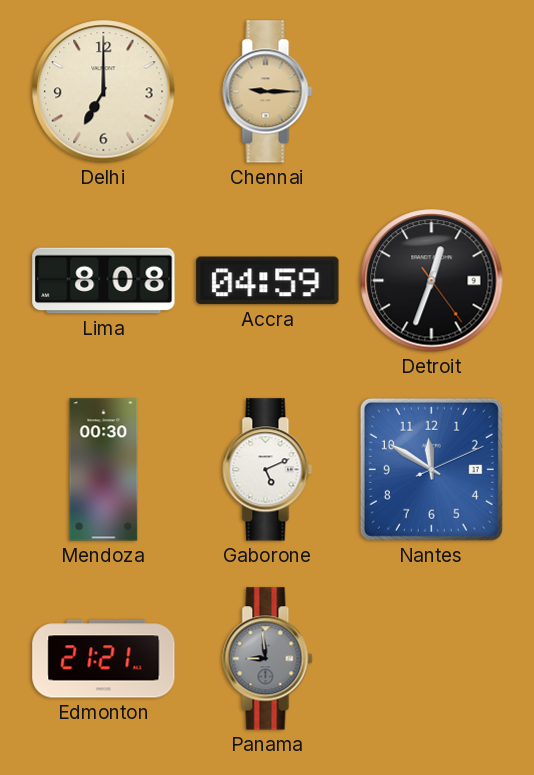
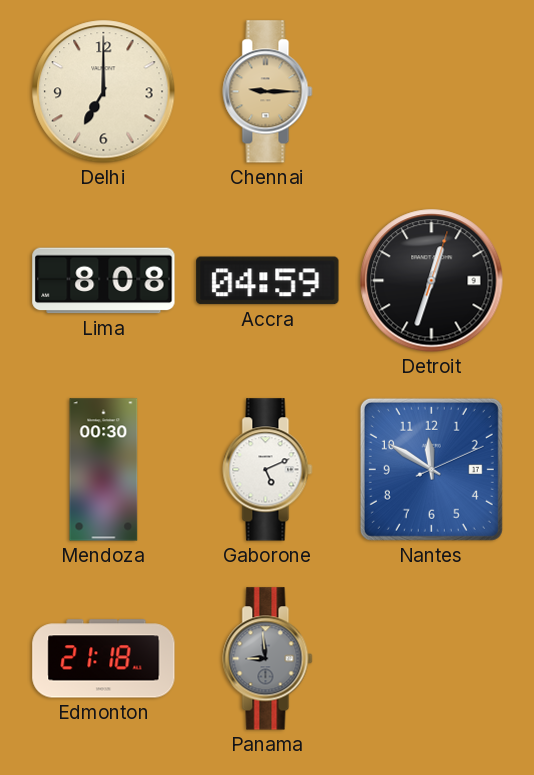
Detroit: 12:33:24 -> 12:33:03
Edmonton: 21:21 -> 21:18
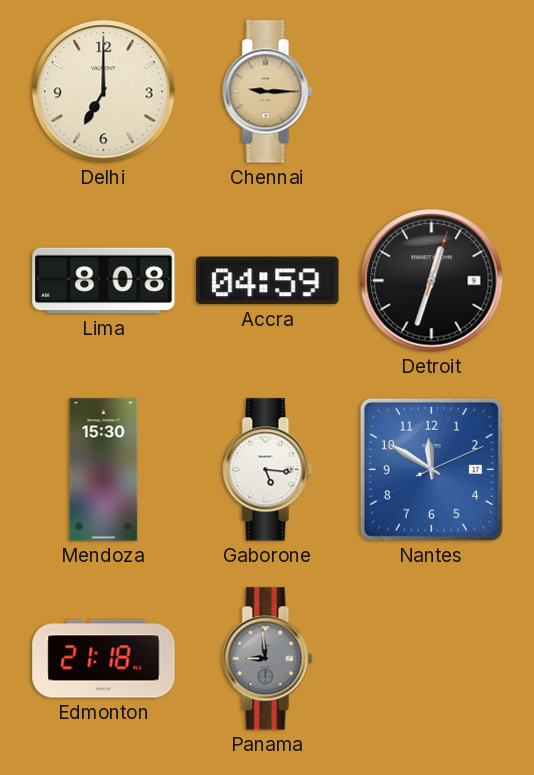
Mendoza: 00:30 -> 15:30
Gaborone: 5:11 -> 5:16
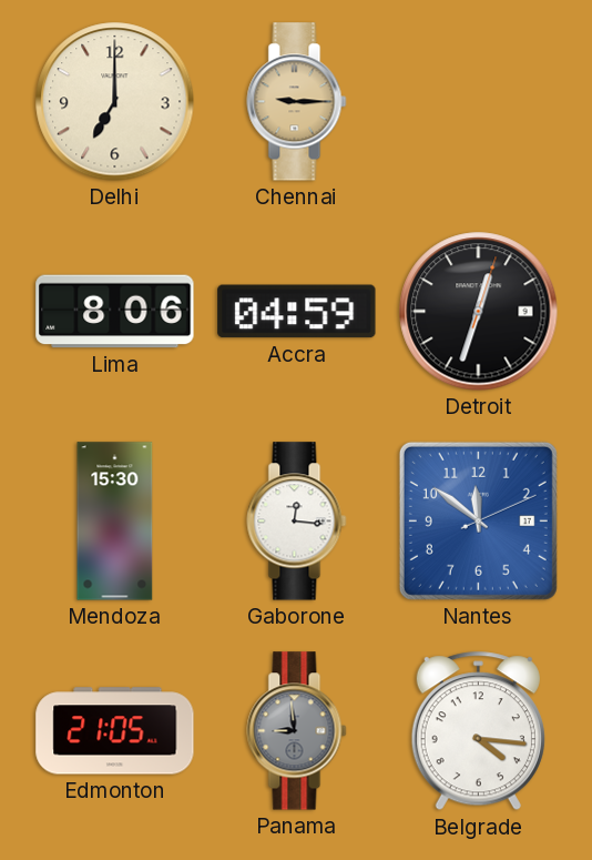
Lima: 8:08 -> 8:06
Gaborone: 5:16 -> 12:16
Nantes: 11:50 -> 11:51
Edmonton: 21:18 -> 21:05
Belgrade: none -> 4:16
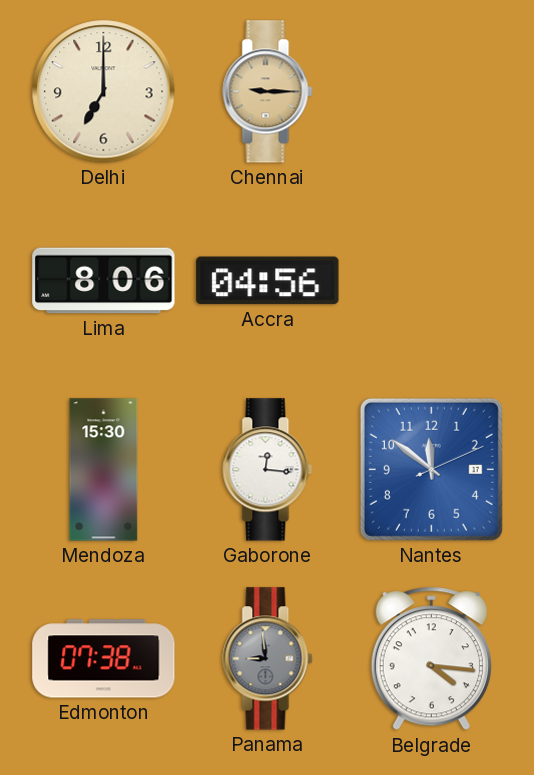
Accra: 04:59 -> 04:56
Detroit: 12:33 -> none
Edmonton: 21:05 -> 07:38
